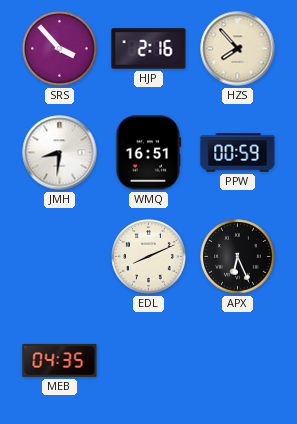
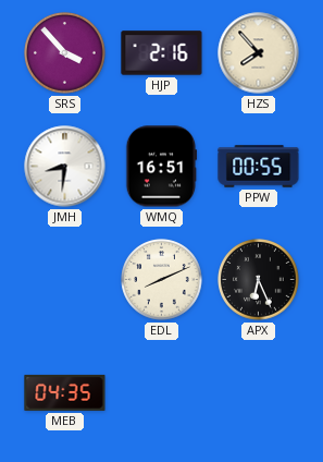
PPW: 00:59 -> 00:55
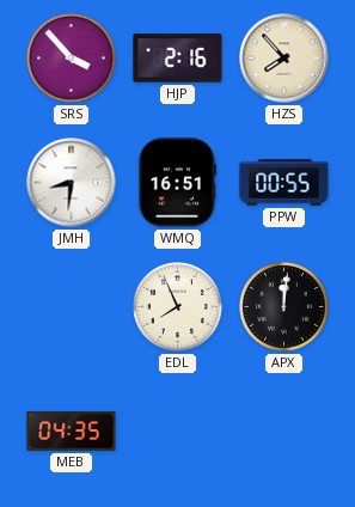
EDL: 8:11 -> 7:56
APX: 6:26 -> 12:01
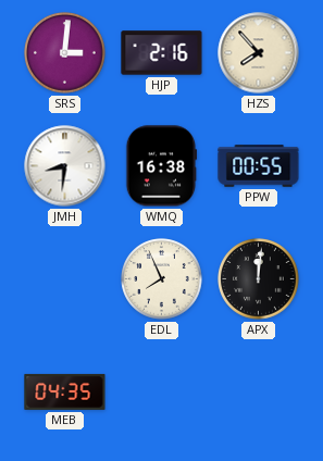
SRS: 3:53 -> 3:01
WMQ: 16:51 -> 16:38
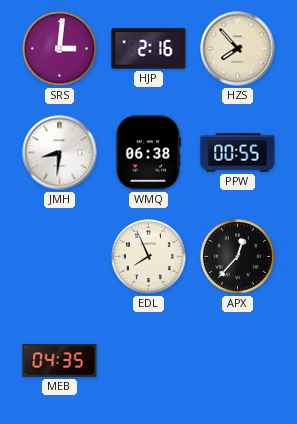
WMQ: 16:38 -> 06:38
APX: 12:01 -> 12:37
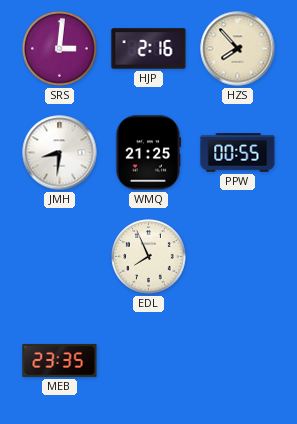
WMQ: 06:38 -> 21:25
APX: 12:37 -> none
MEB: 04:35 -> 23:35
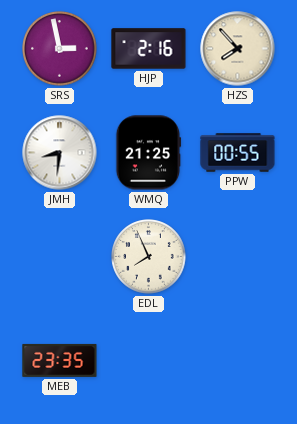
SRS: 3:01 -> 2:58
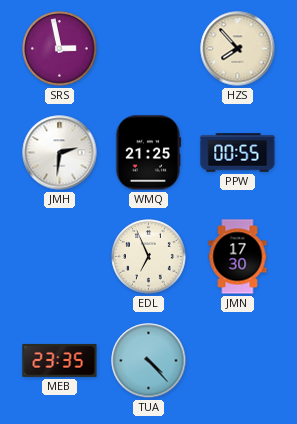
HJP: 2:16 -> none
JMH: 8:31 -> 2:31
EDL: 7:56 -> 6:56
JMN: none -> 17:30
TUA: none -> 4:23
